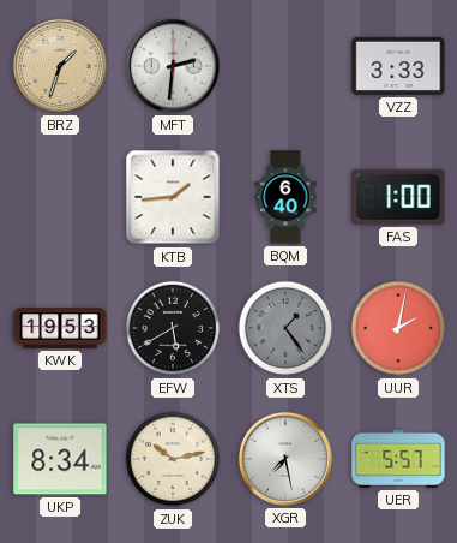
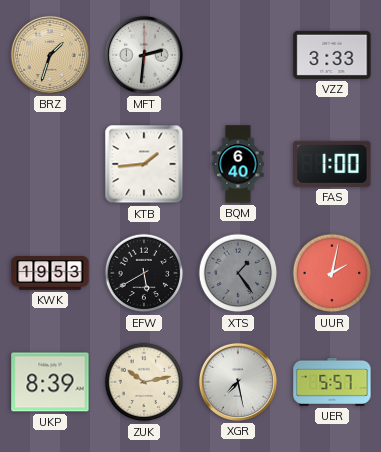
UKP: 8:34 -> 8:39
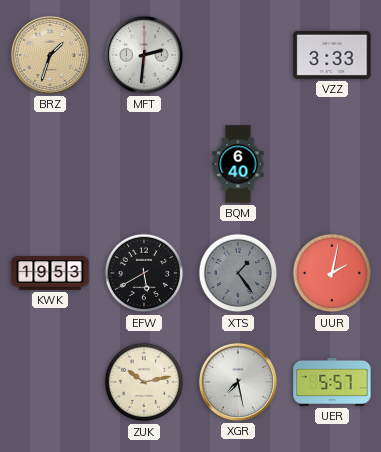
KTB: 1:44 -> none
FAS: 1:00 -> none
UKP: 8:39 -> none
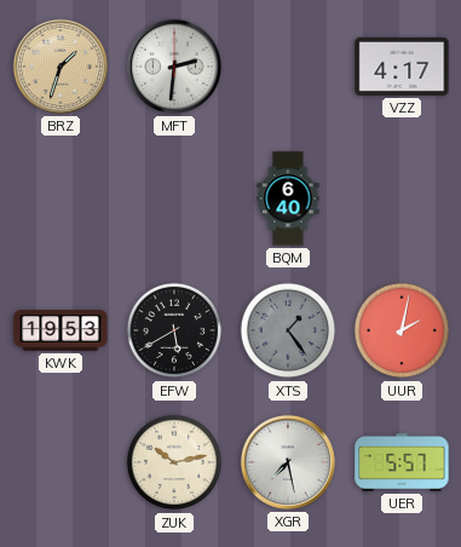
VZZ: 3:33 -> 4:17
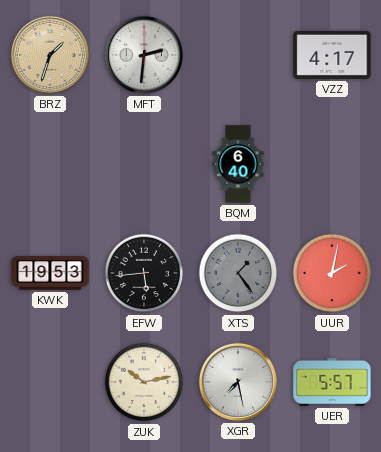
EFW: 5:40 -> 5:44
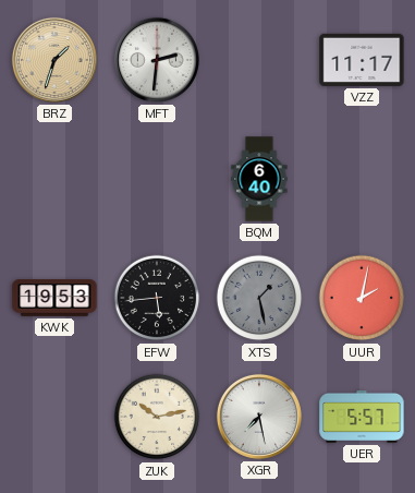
VZZ: 4:17 -> 11:17
XTS: 1:24 -> 1:28
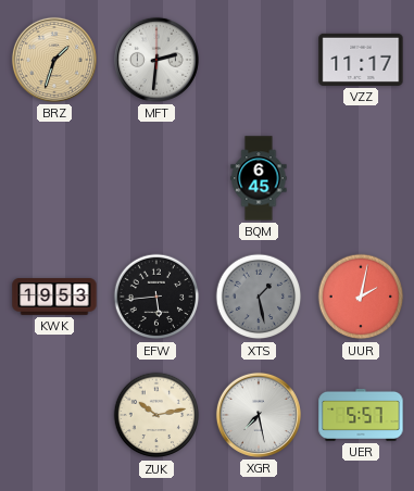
BQM: 6:40 -> 6:45
